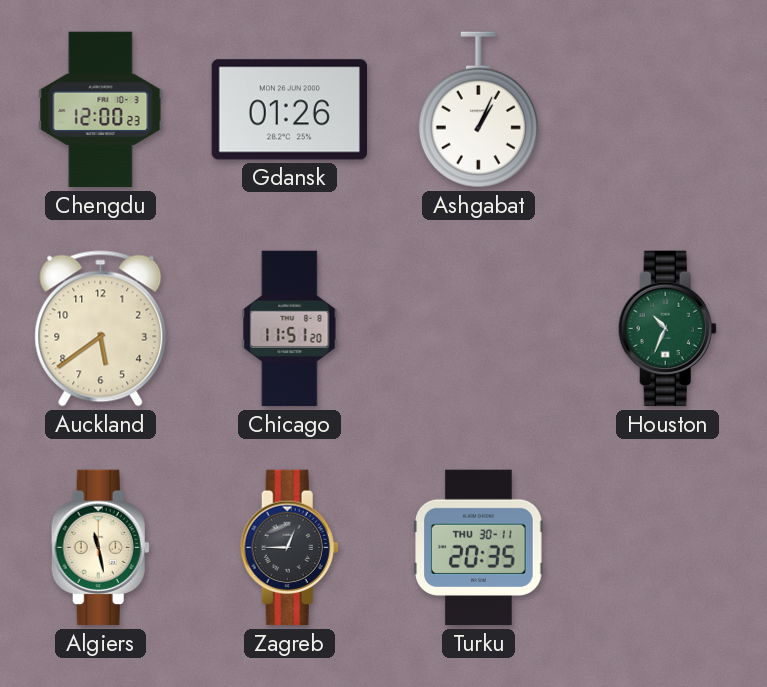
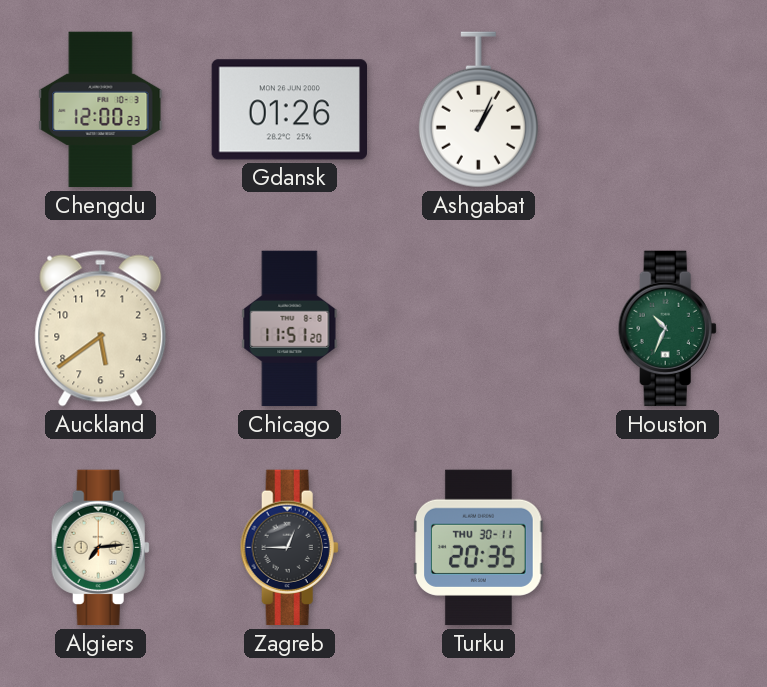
Algiers: 11:28 -> 7:14
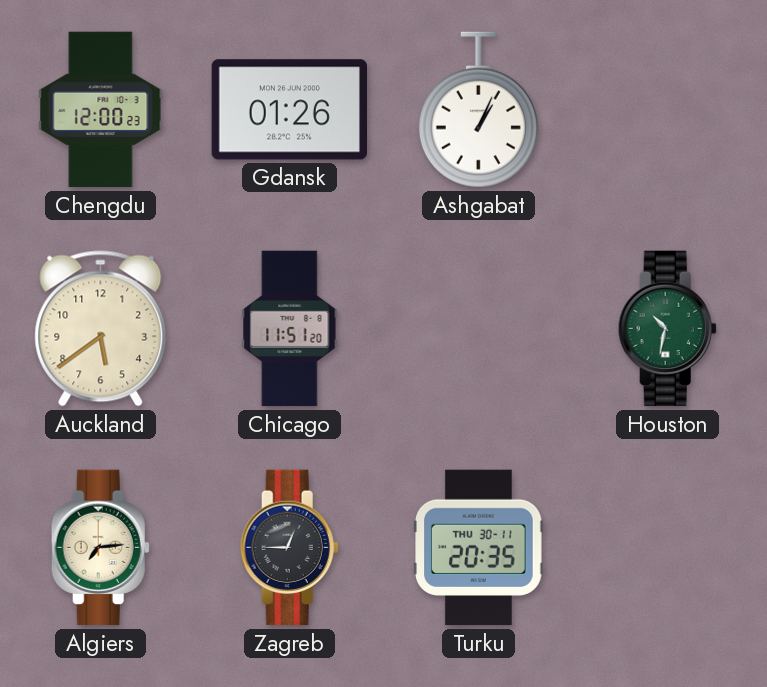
Houston: 10:34 -> 10:32
